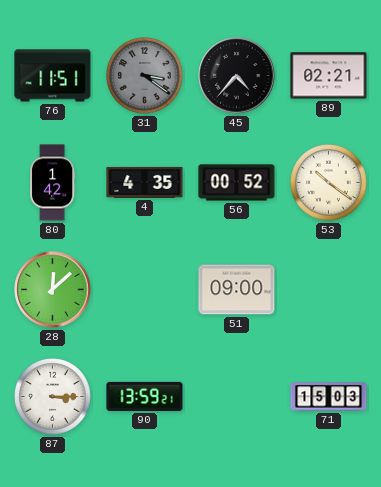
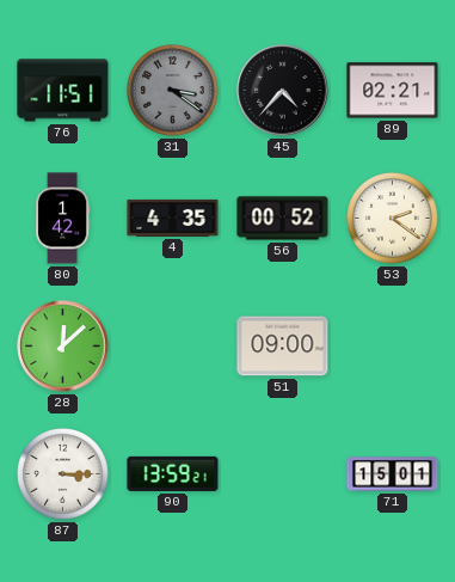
53: 10:21 -> 2:21
71: 15:03 -> 15:01
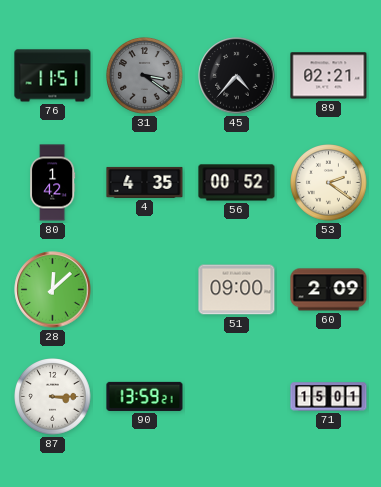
60: none -> 2:09
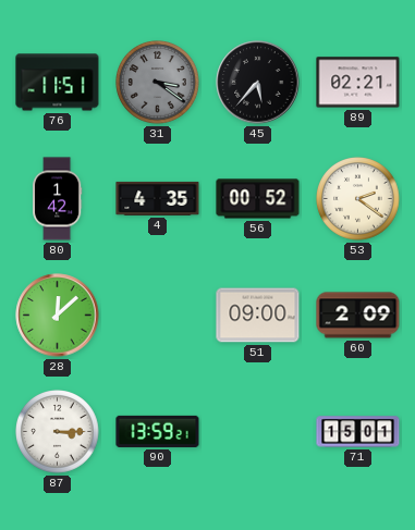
45: 4:37 -> 5:37
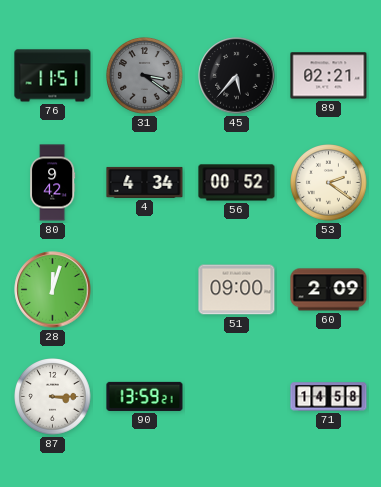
80: 1:42 -> 9:42
4: 4:35 -> 4:34
28: 12:08 -> 12:03
71: 15:01 -> 14:58
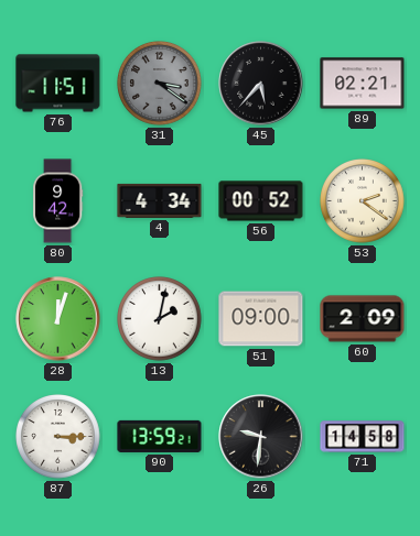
13: none -> 2:02
26: none -> 9:31
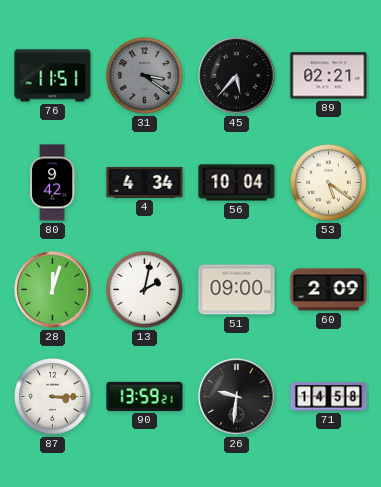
56: 00:52 -> 10:04
53: 2:21 -> 5:21
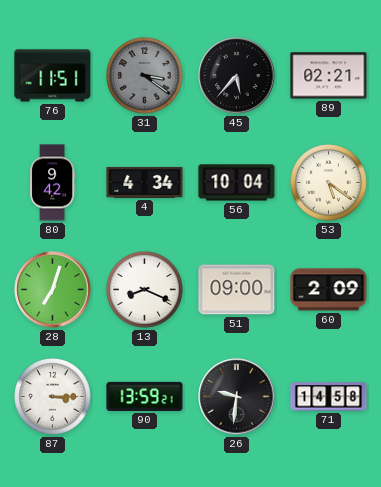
28: 12:03 -> 7:03
13: 2:02 -> 8:19
